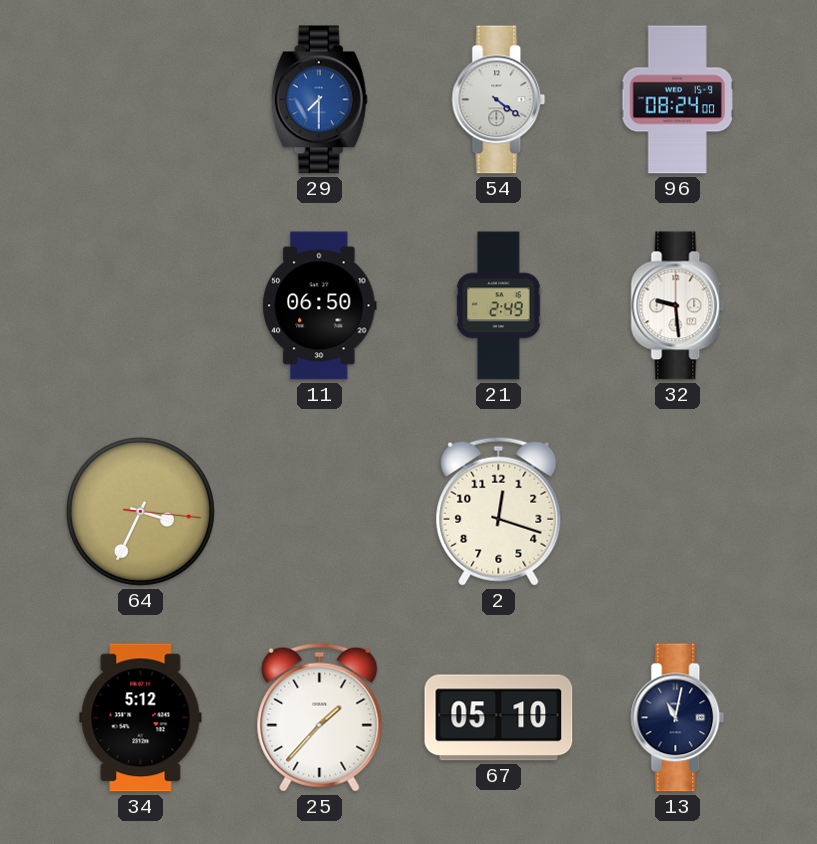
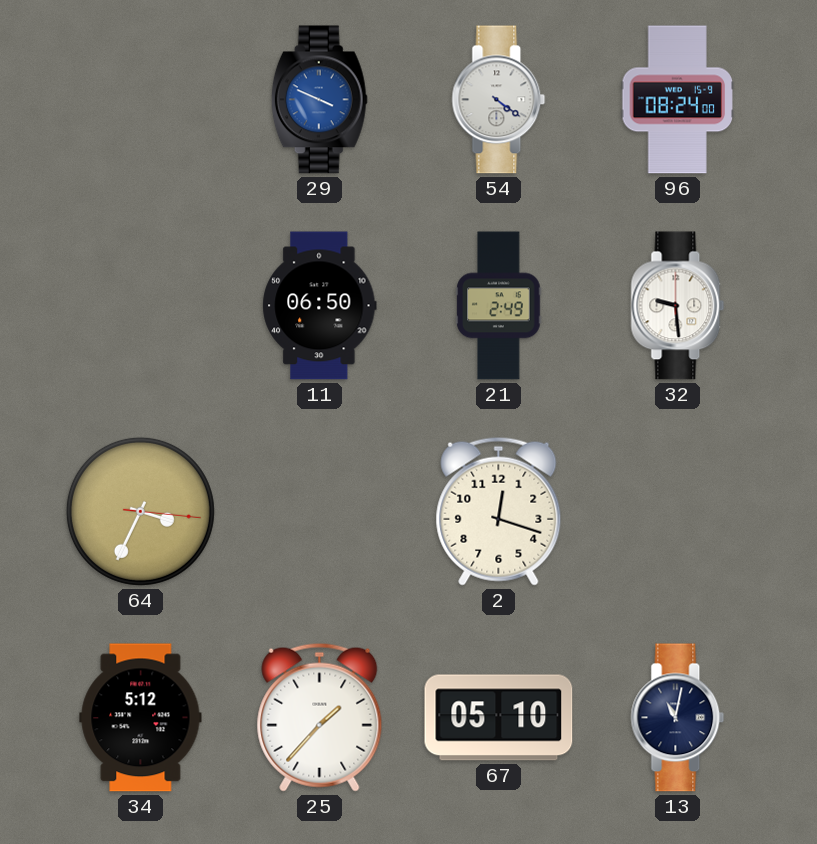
29: 7:30 -> 3:49
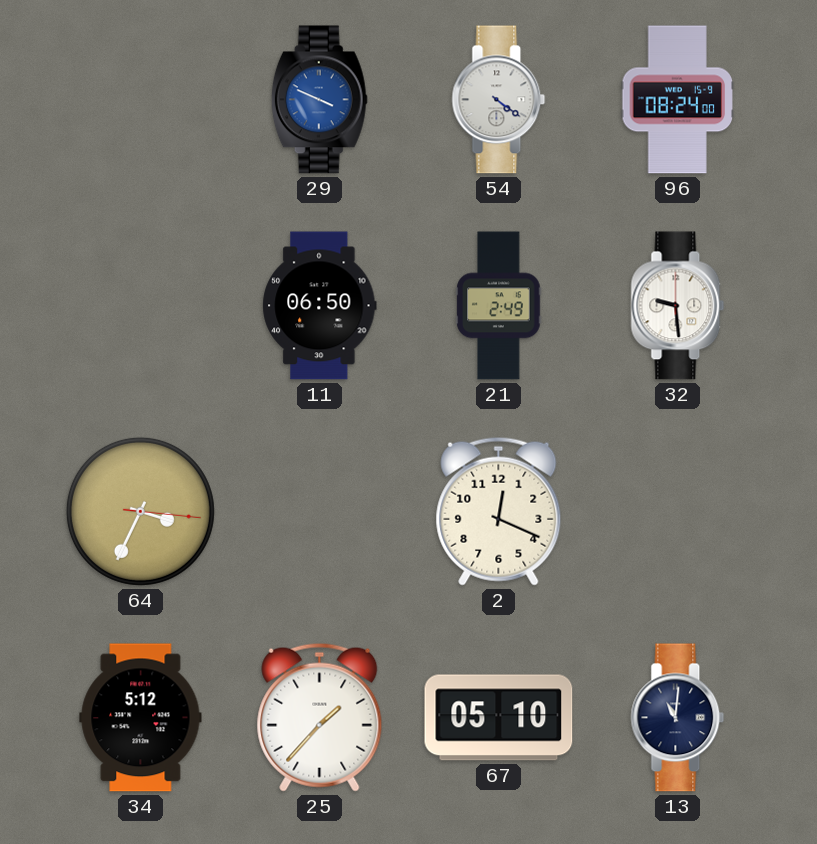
2: 12:18 -> 12:19
13: 11:02 -> 11:01
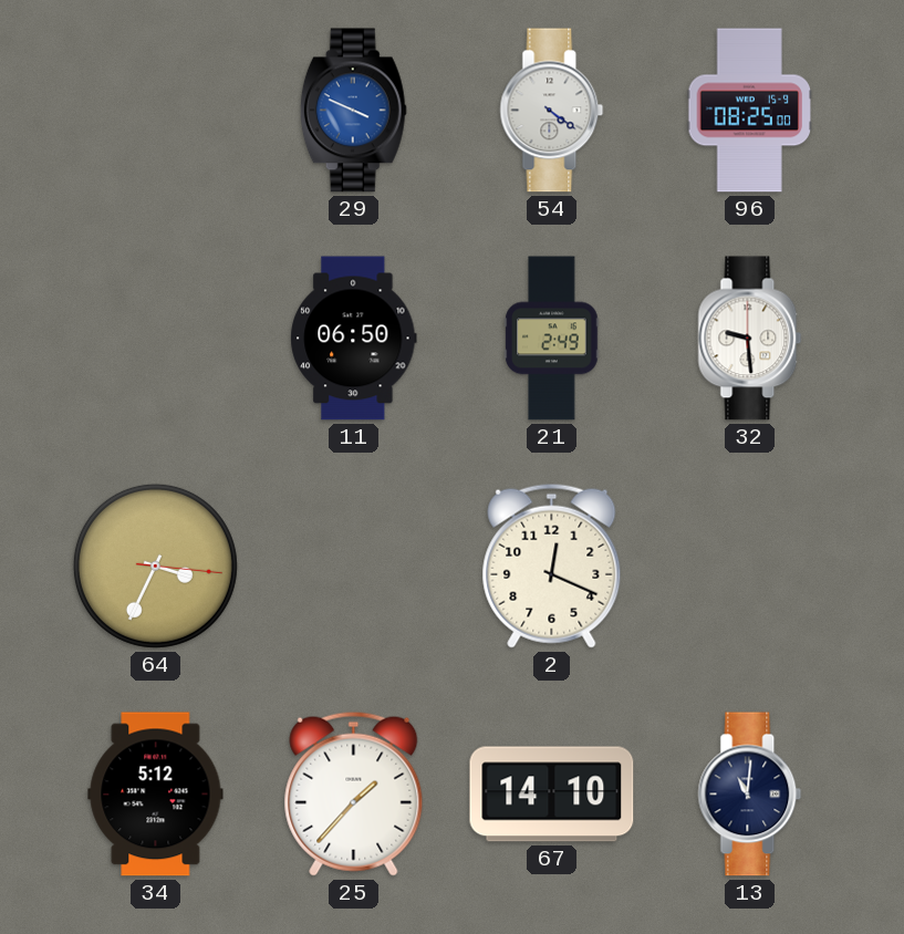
96: 08:24 -> 08:25
67: 05:10 -> 14:10
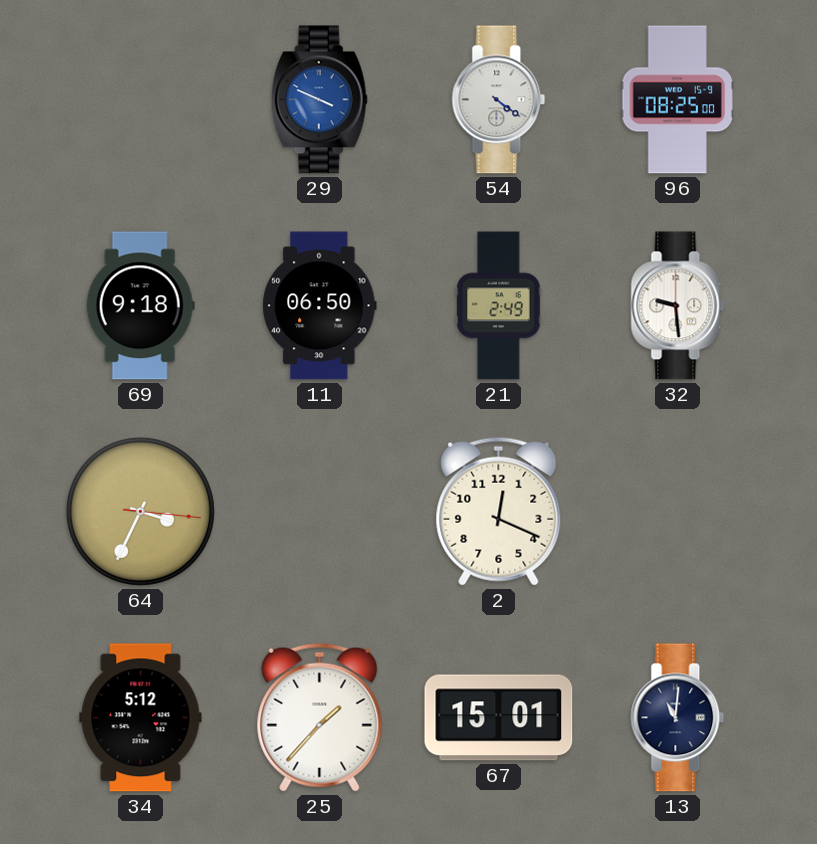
69: none -> 9:18
67: 14:10 -> 15:01
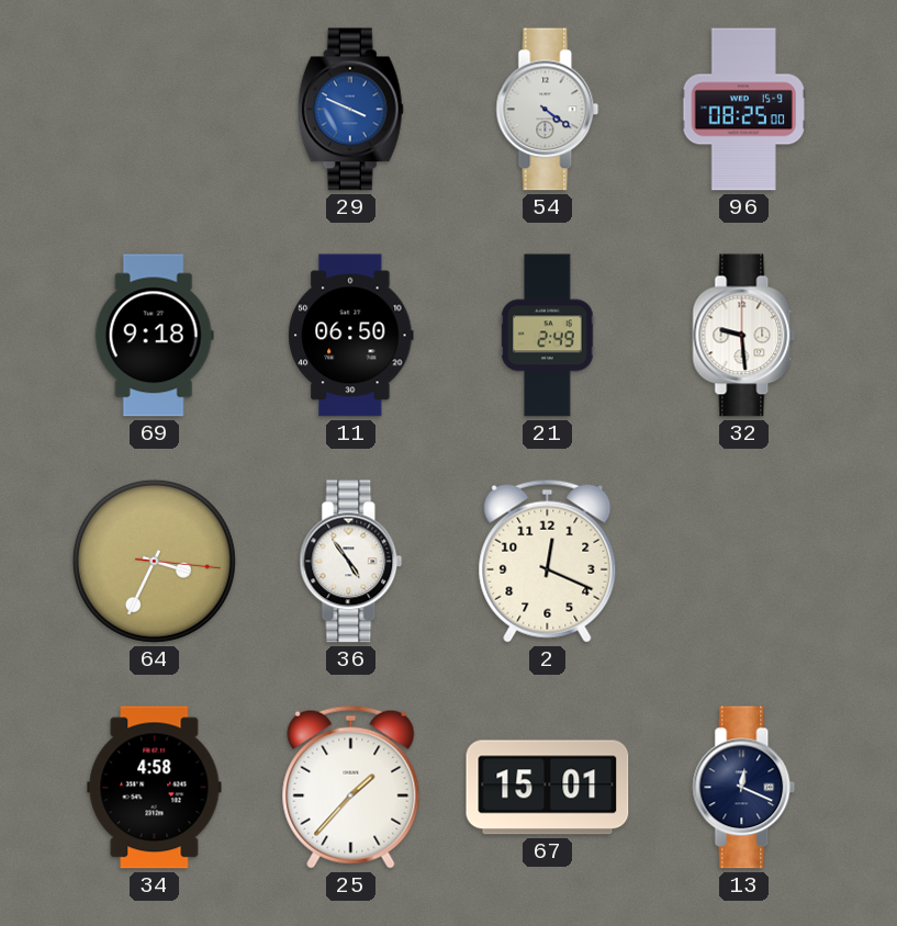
36: none -> 4:54
34: 5:12 -> 4:58
13: 11:01 -> 12:19
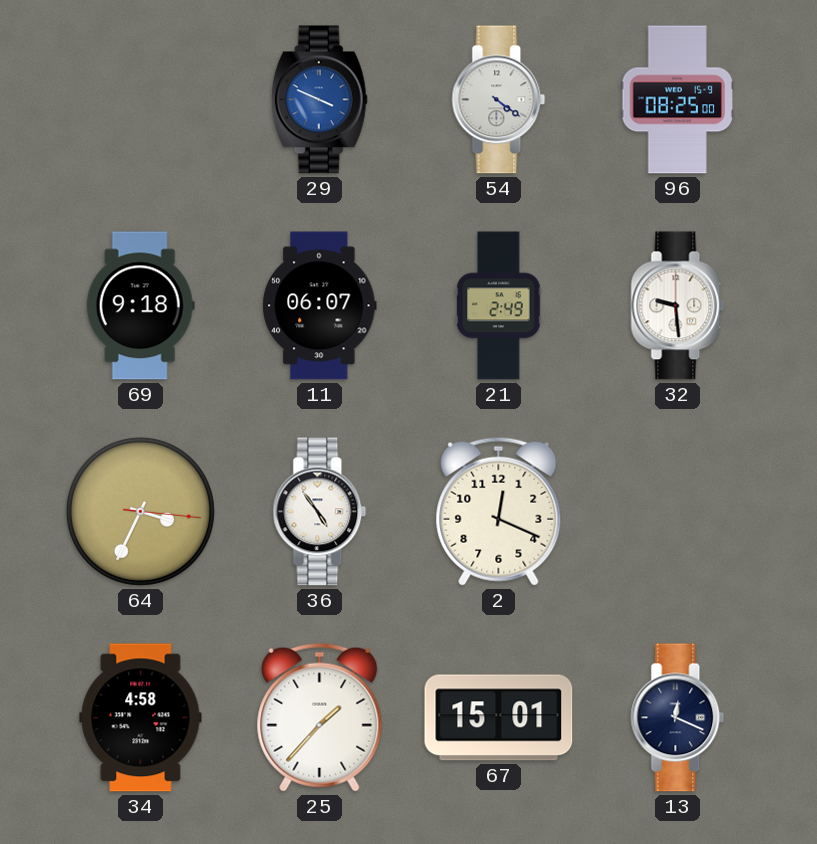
11: 06:50 -> 06:07
